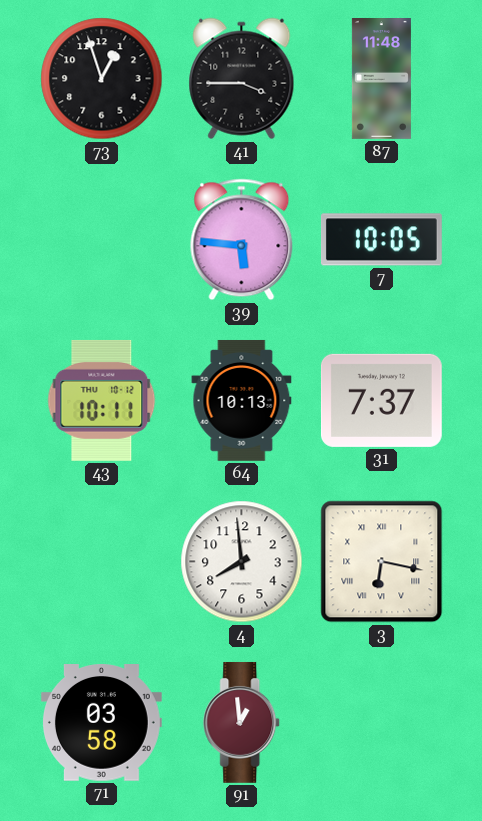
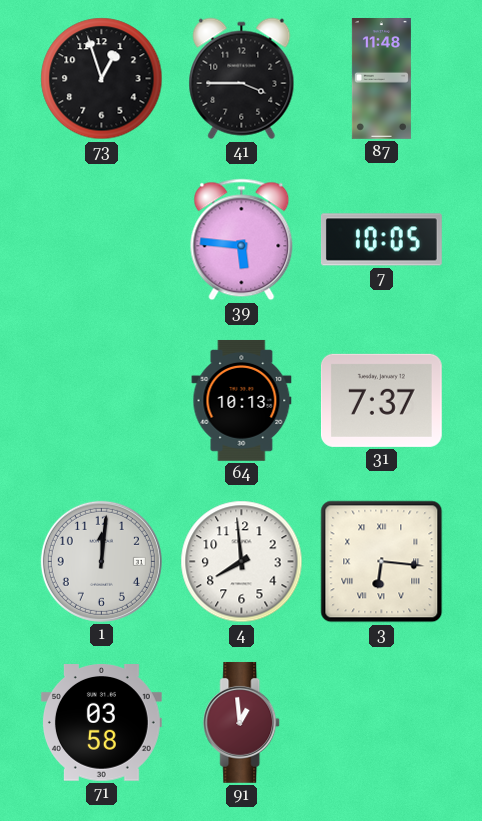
43: 10:11 -> none
1: none -> 12:01
3: 6:17 -> 6:16
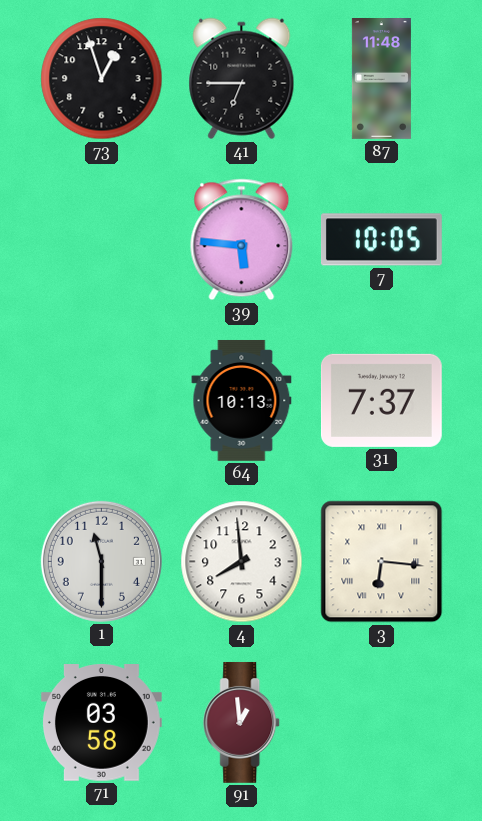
41: 3:45 -> 6:45
1: 12:01 -> 11:30
